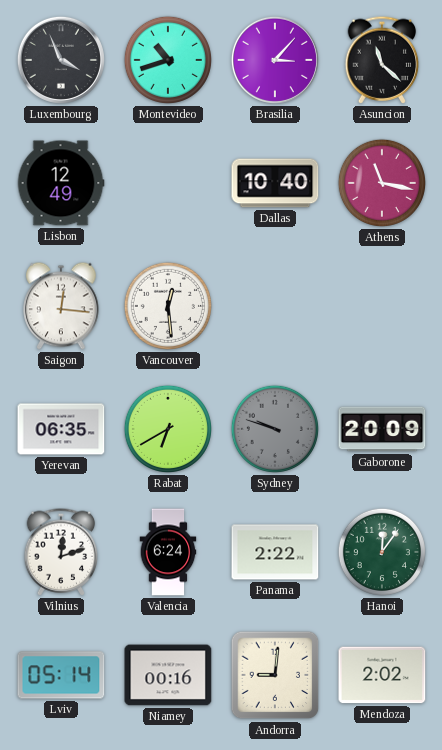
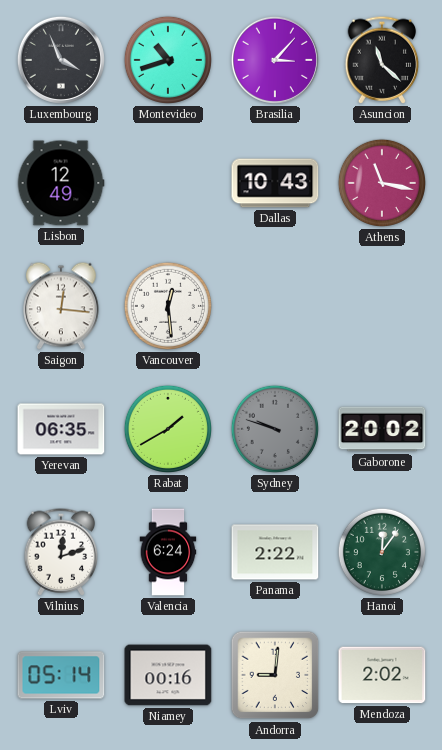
Dallas: 10:40 -> 10:43
Rabat: 6:40 -> 1:40
Gaborone: 20:09 -> 20:02
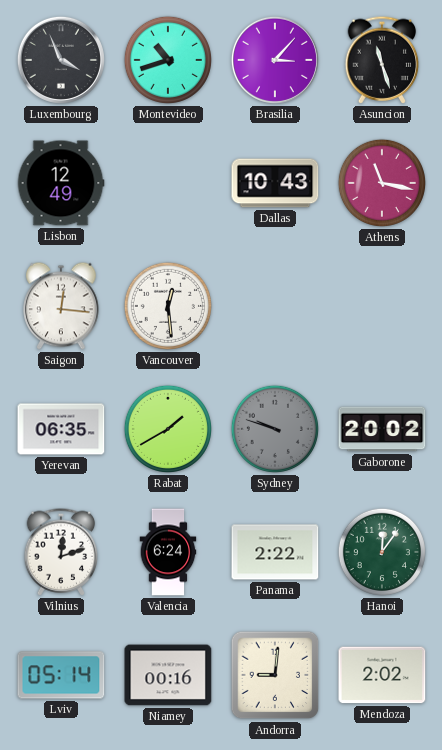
Asuncion: 11:22 -> 11:27
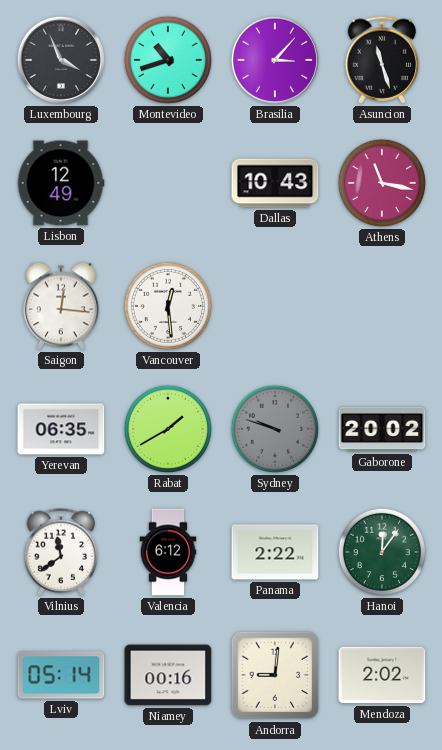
Vilnius: 12:12 -> 11:39
Valencia: 6:24 -> 6:12
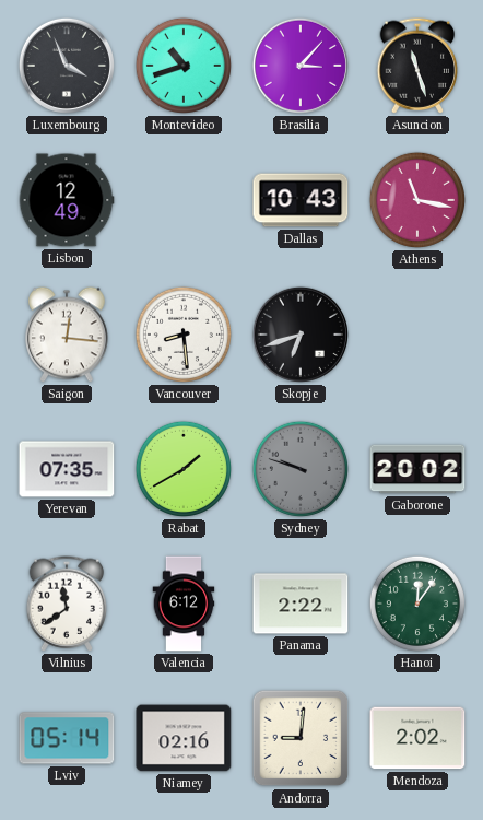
Vancouver: 12:29 -> 8:29
Skopje: none -> 6:42
Yerevan: 06:35 -> 07:35
Niamey: 00:16 -> 02:16
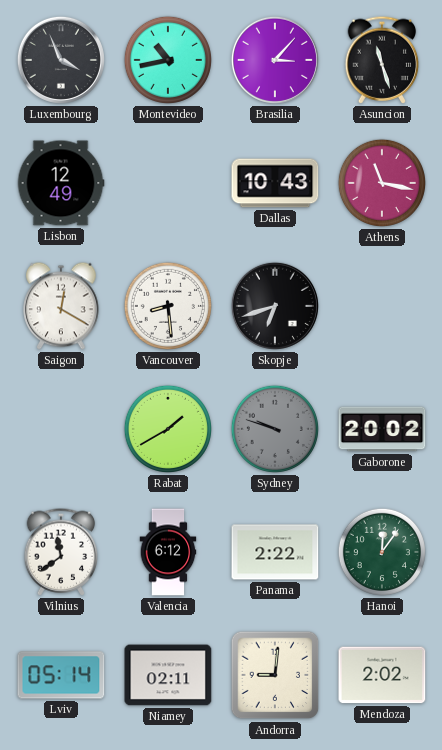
Montevideo: 10:42 -> 10:43
Saigon: 12:16 -> 12:20
Yerevan: 07:35 -> none
Niamey: 02:16 -> 02:11
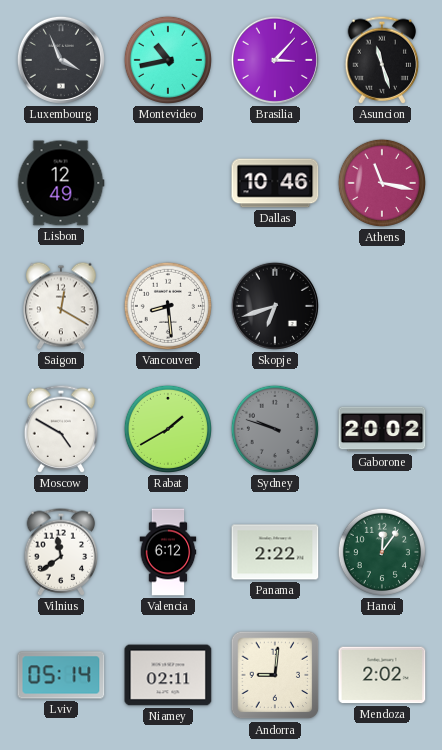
Dallas: 10:43 -> 10:46
Moscow: none -> 4:50
